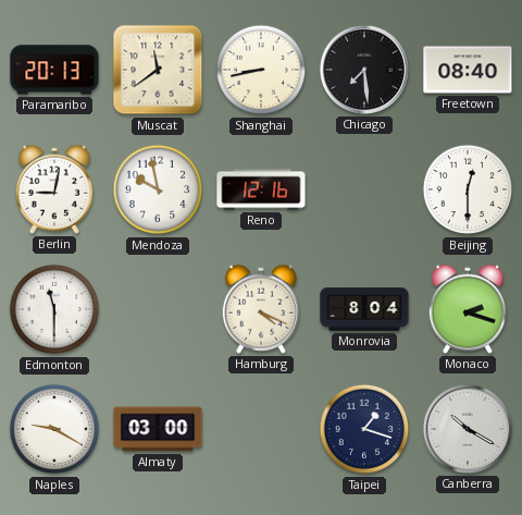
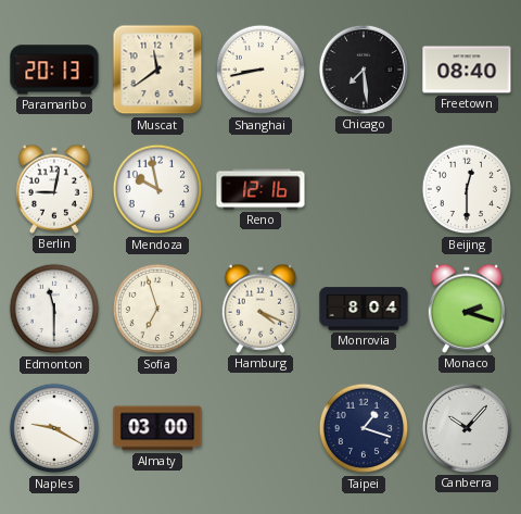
Sofia: none -> 6:57
Canberra: 10:20 -> 10:07
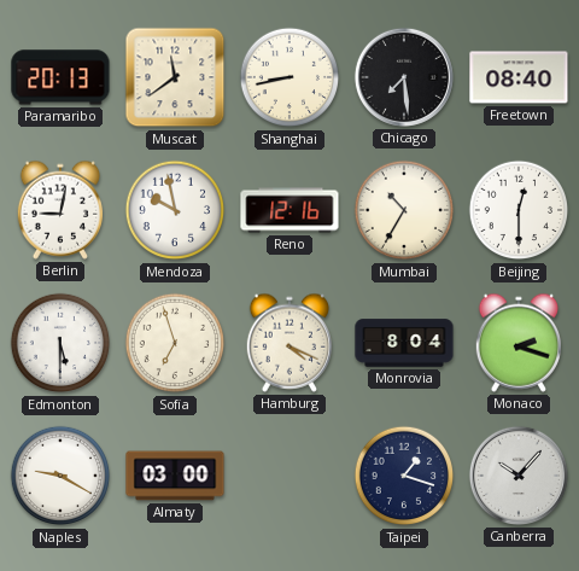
Mumbai: none -> 10:35
Edmonton: 11:30 -> 5:30
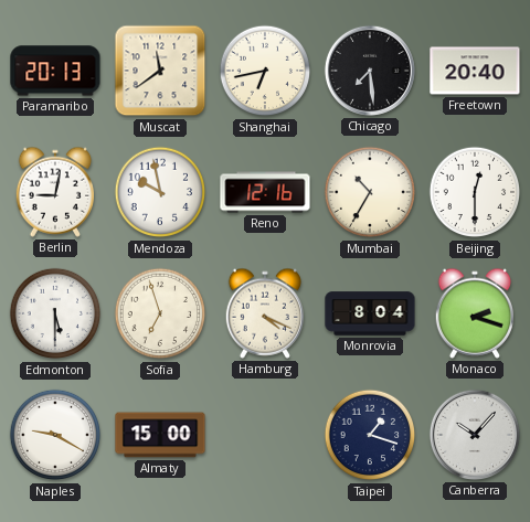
Shanghai: 8:43 -> 6:43
Freetown: 08:40 -> 20:40
Almaty: 03:00 -> 15:00
